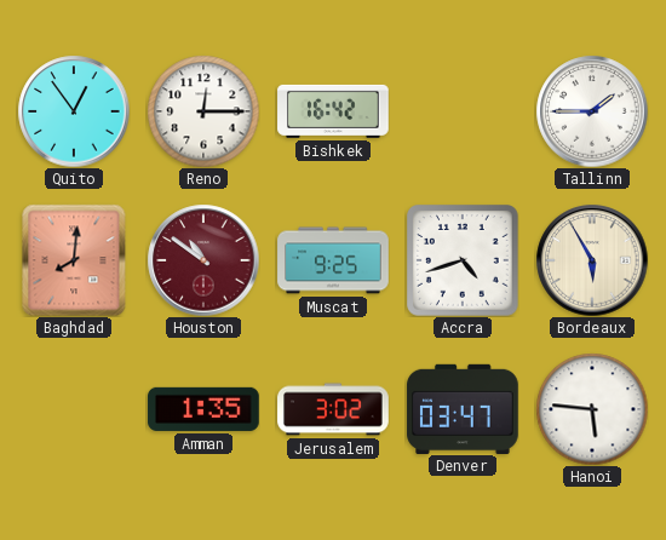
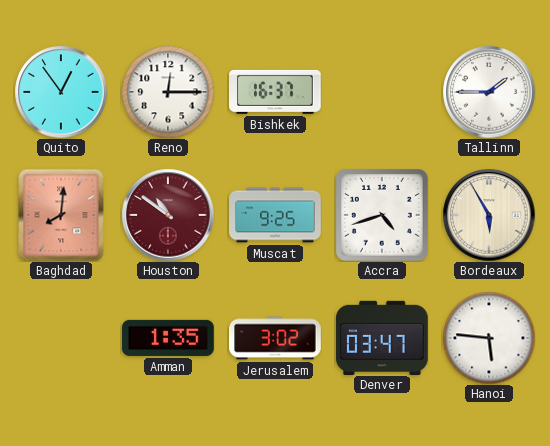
Bishkek: 16:42 -> 16:37
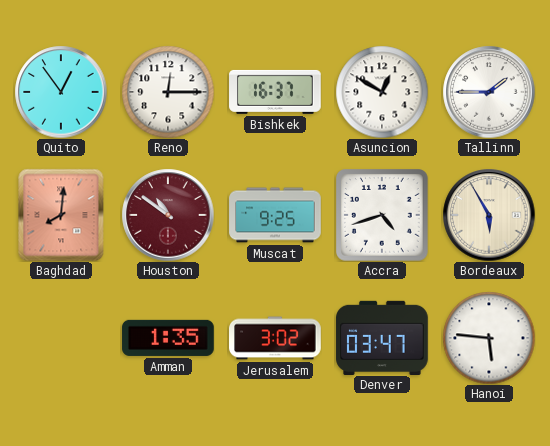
Asuncion: none -> 12:50
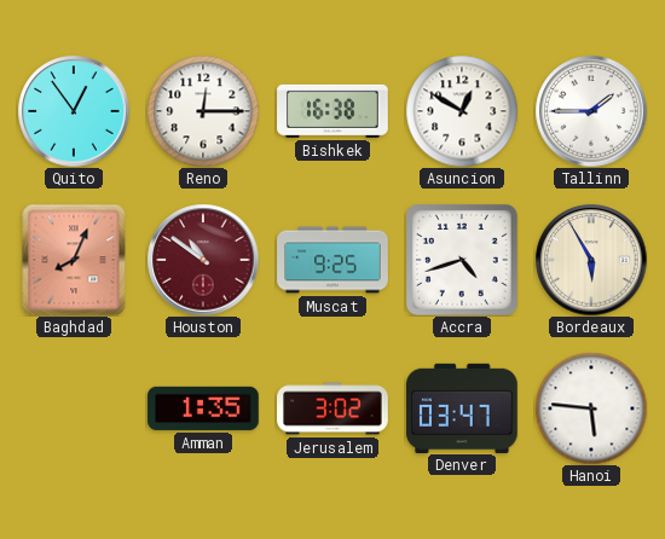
Bishkek: 16:37 -> 16:38
Baghdad: 8:01 -> 8:04
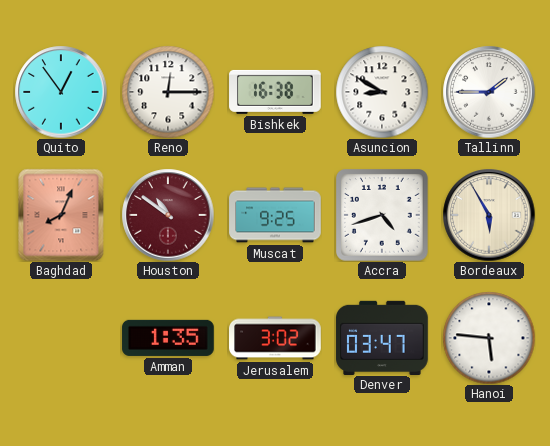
Asuncion: 12:50 -> 8:50
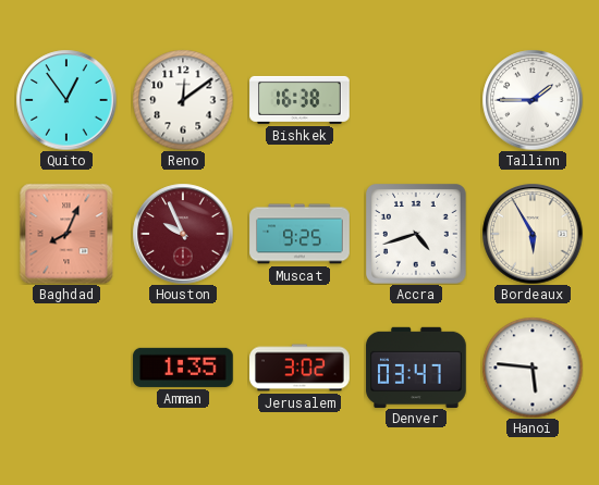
Reno: 12:15 -> 12:09
Asuncion: 8:50 -> none
Houston: 10:51 -> 9:56
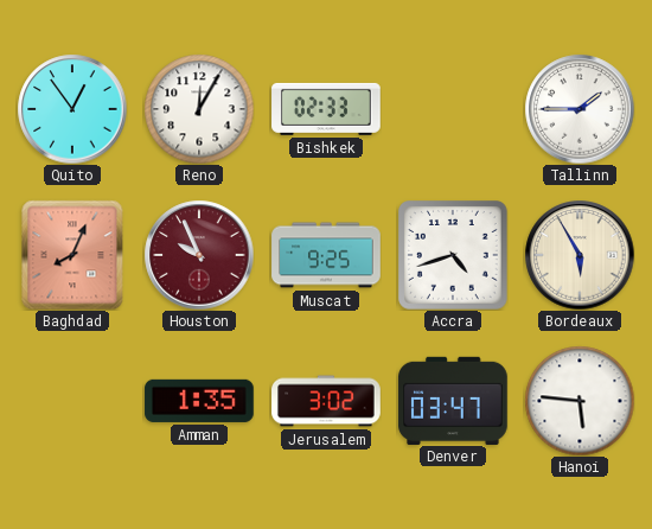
Reno: 12:09 -> 12:05
Bishkek: 16:38 -> 02:33
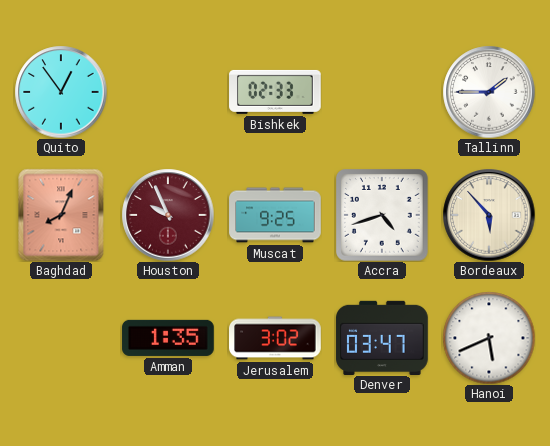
Reno: 12:05 -> none
Bordeaux: 5:55 -> 5:53
Hanoi: 5:46 -> 5:41
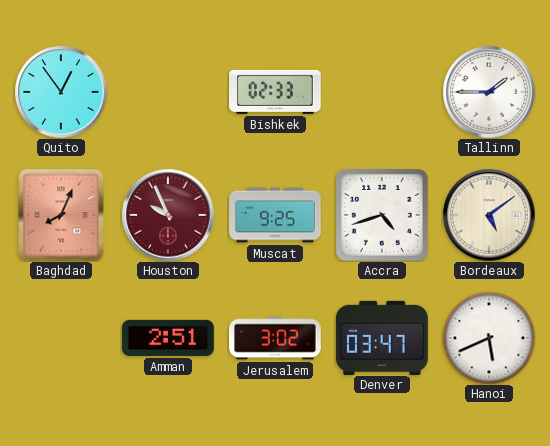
Bordeaux: 5:53 -> 5:09
Amman: 1:35 -> 2:51
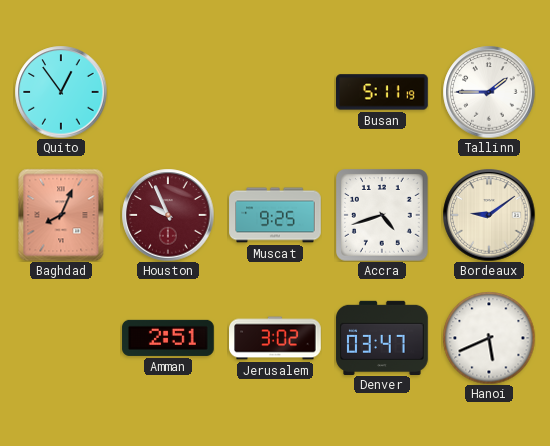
Bishkek: 02:33 -> none
Busan: none -> 5:11
Bordeaux: 5:09 -> 9:09
